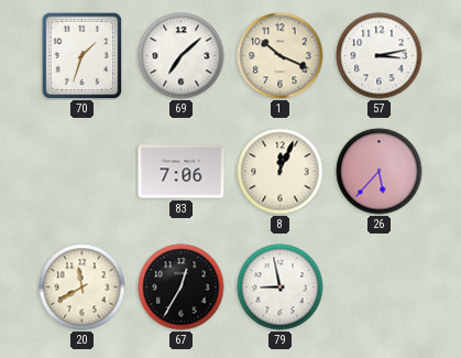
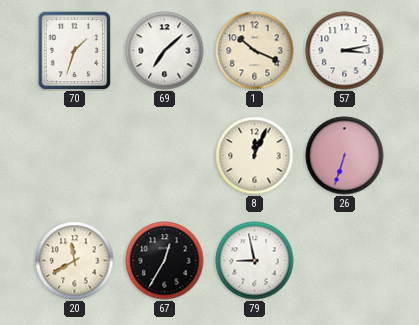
83: 7:06 -> none
26: 5:37 -> 6:33
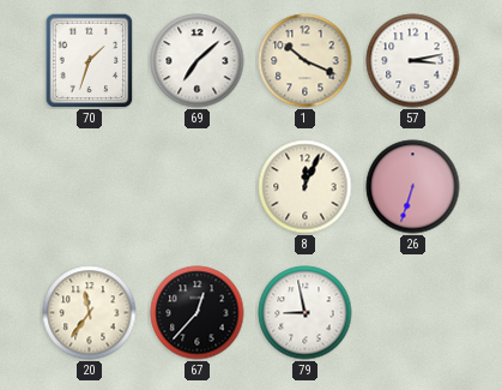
20: 11:40 -> 11:36
67: 12:35 -> 12:37
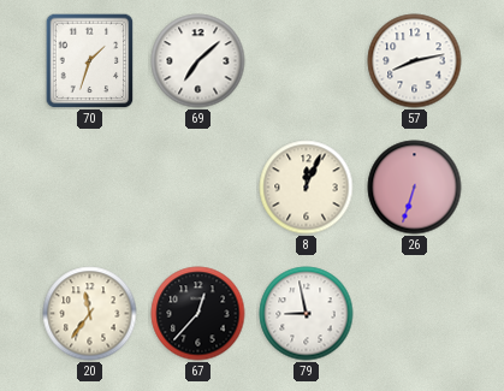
1: 10:19 -> none
57: 3:13 -> 8:13
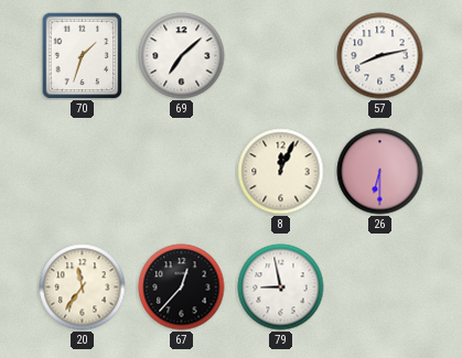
26: 6:33 -> 6:30
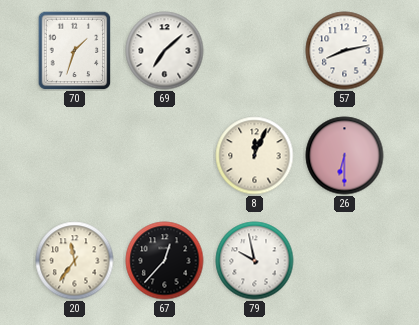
79: 8:58 -> 9:58
